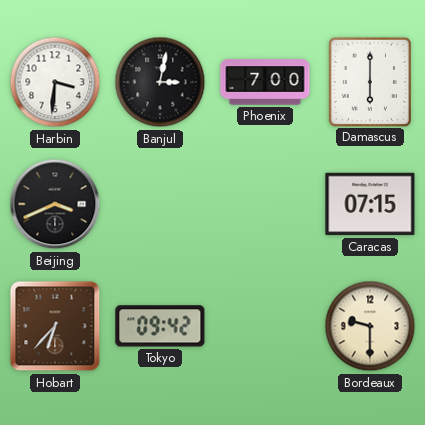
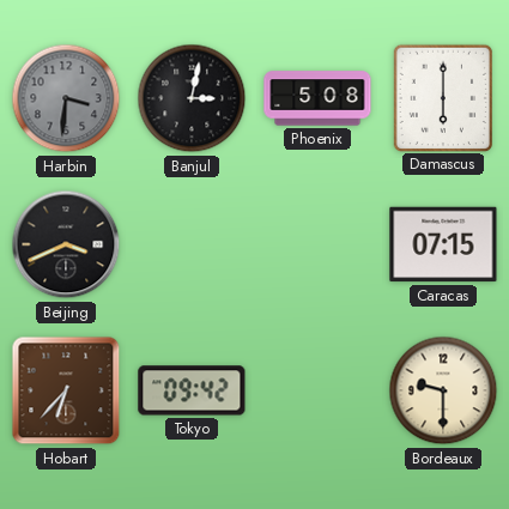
Harbin dial: white -> grey
Phoenix: 7:00 -> 5:08
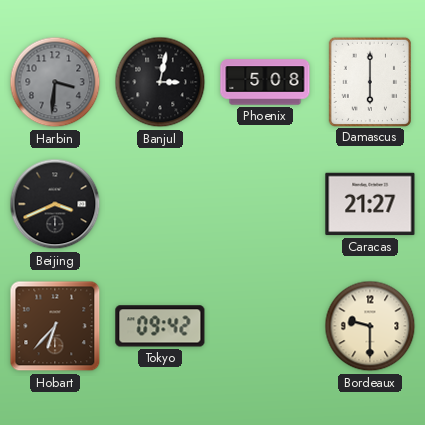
Caracas: 07:15 -> 21:27
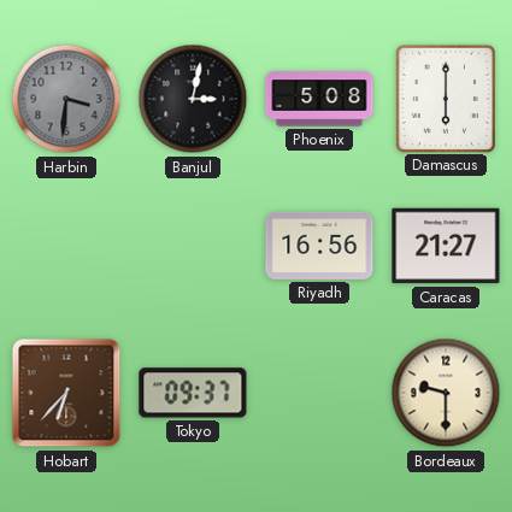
Beijing: 3:41 -> none
Riyadh: none -> 16:56
Tokyo: 09:42 -> 09:37
